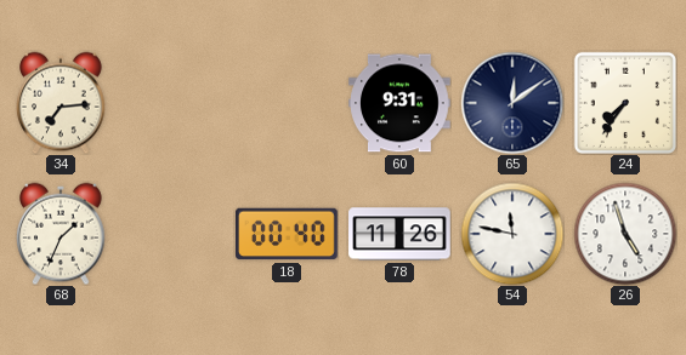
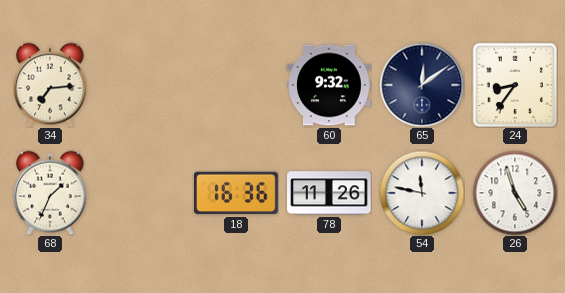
60: 9:31 -> 9:32
24: 7:36 -> 8:36
18: 00:40 -> 16:36
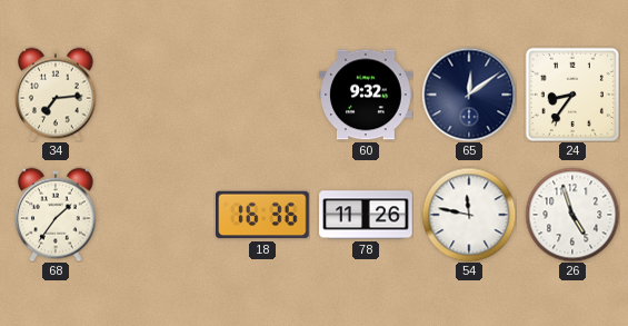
68: 1:34 -> 1:36
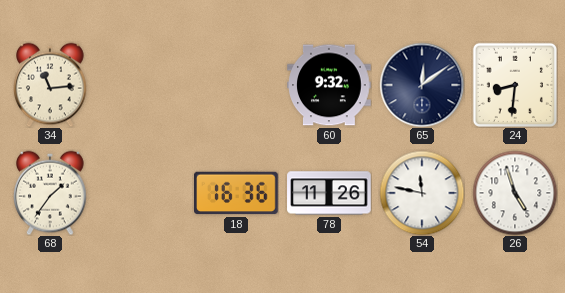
34: 7:14 -> 11:14
24: 8:36 -> 8:31
